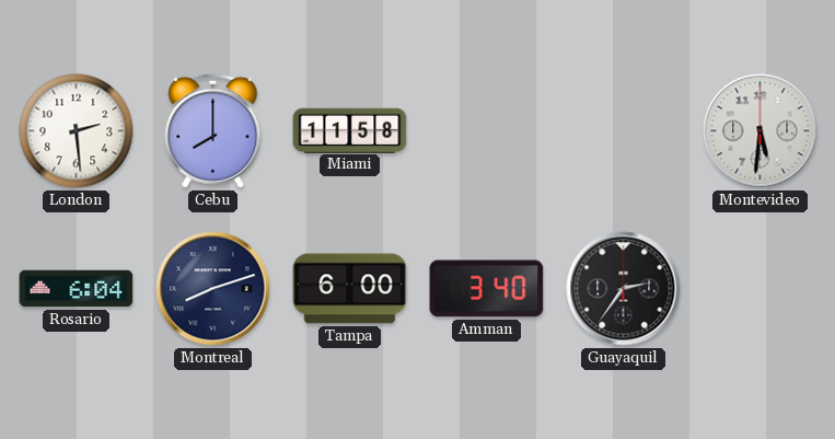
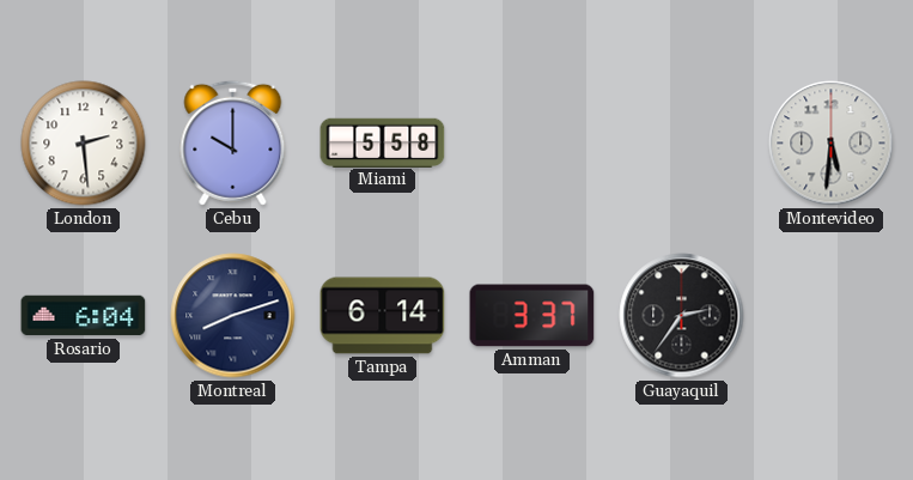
Cebu: 8:00 -> 10:00
Miami: 11:58 -> 5:58
Tampa: 6:00 -> 6:14
Amman: 3:40 -> 3:37
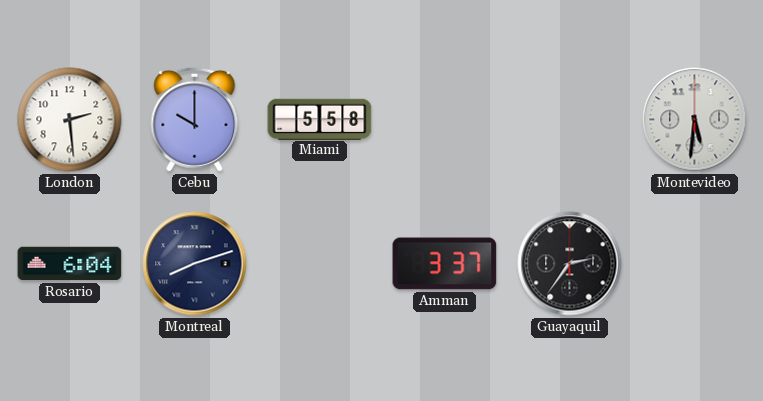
Tampa: 6:14 -> none
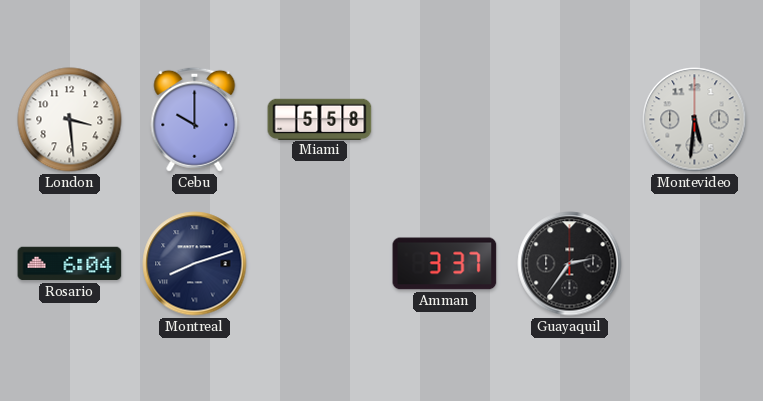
London: 2:29 -> 3:29
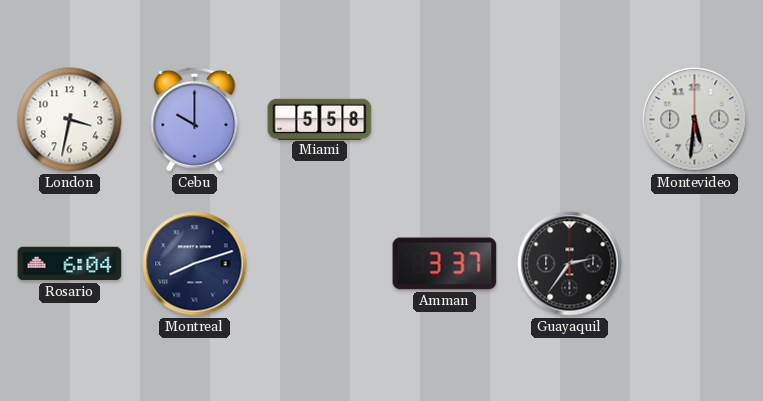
London: 3:29 -> 3:32
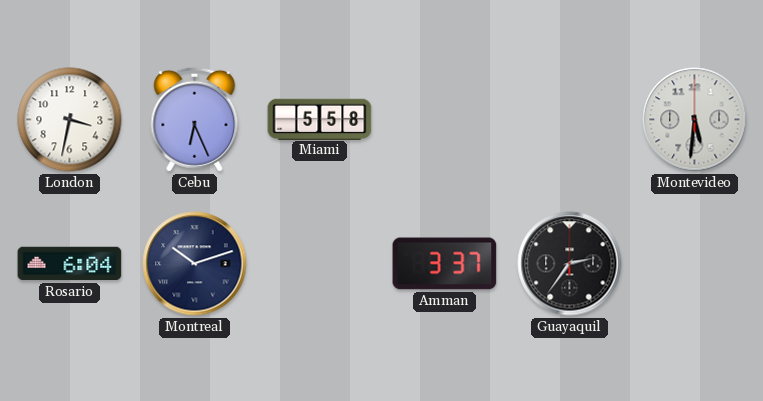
Cebu: 10:00 -> 6:26
Montreal: 8:12 -> 10:12
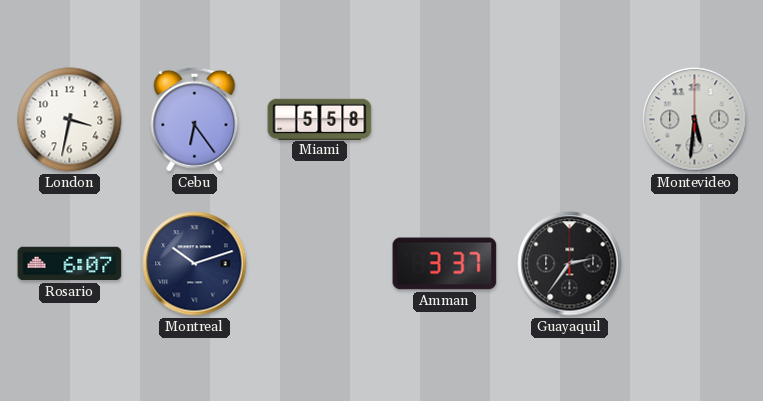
Cebu: 6:26 -> 6:24
Rosario: 6:04 -> 6:07
